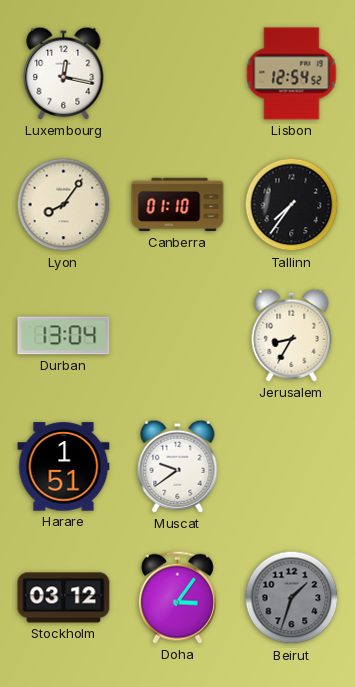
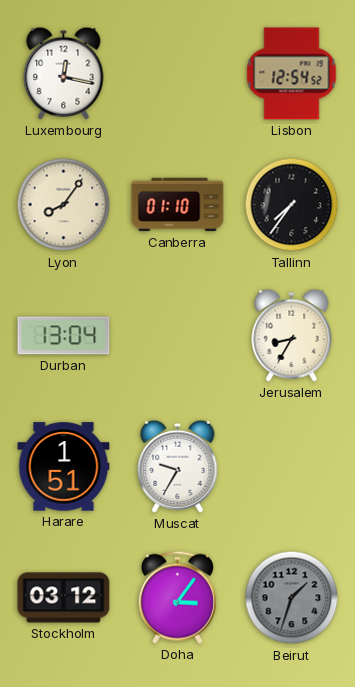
Muscat: 9:39 -> 9:35
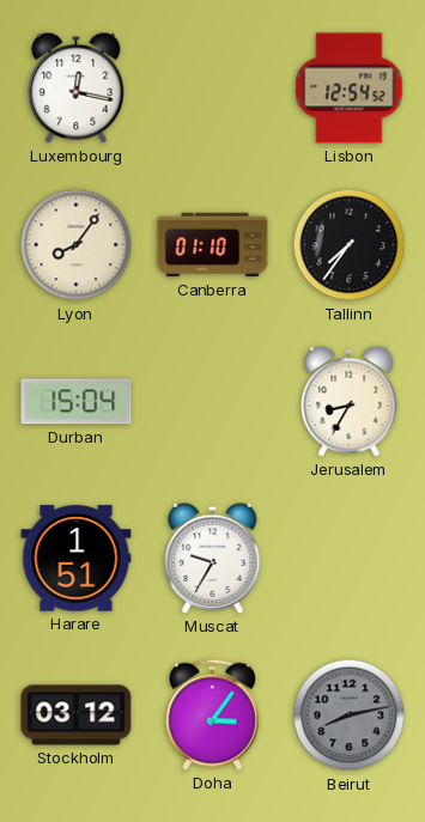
Durban: 13:04 -> 15:04
Beirut: 1:33 -> 8:13
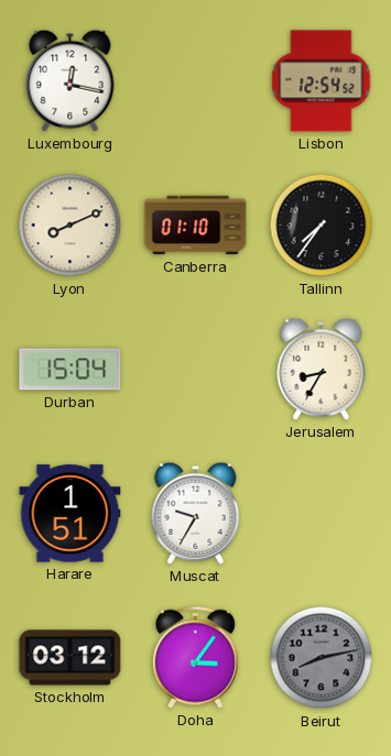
Lyon: 8:06 -> 8:11
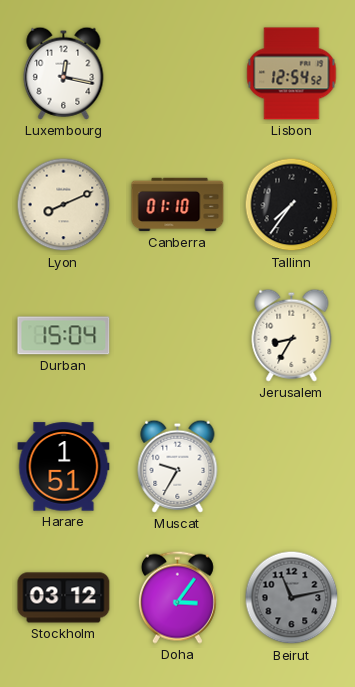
Beirut: 8:13 -> 11:13
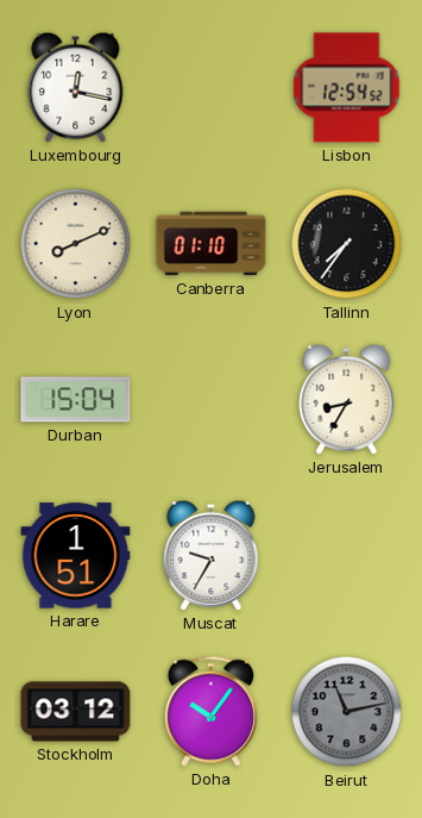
Doha: 3:06 -> 10:06
